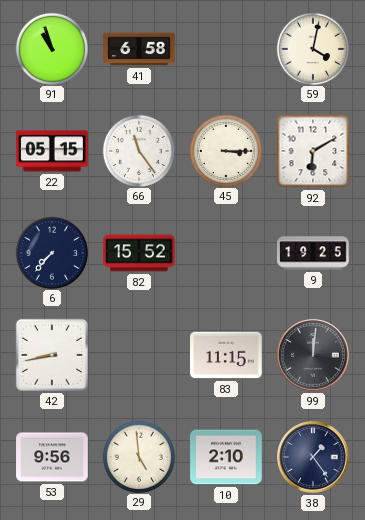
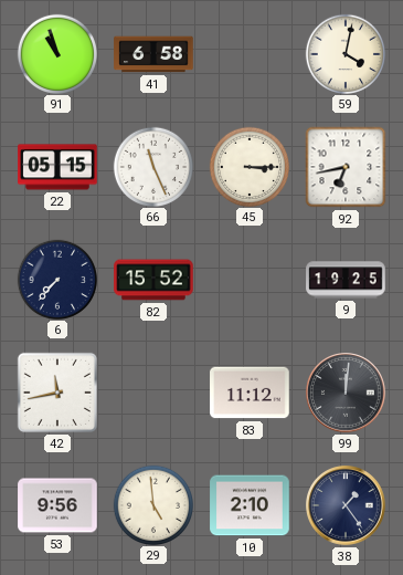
66: 11:24 -> 11:26
92: 6:10 -> 6:43
42: 8:43 -> 11:43
83: 11:15 -> 11:12
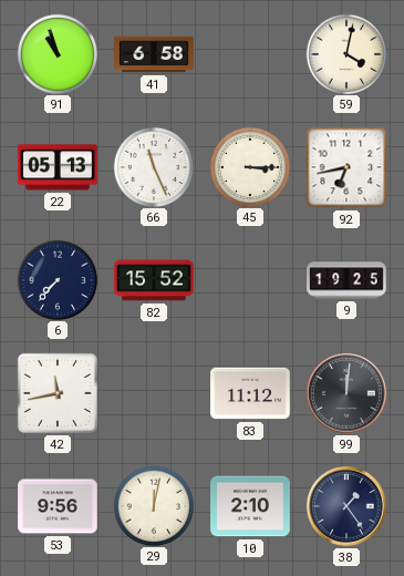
22: 05:15 -> 05:13
29: 4:59 -> 12:02
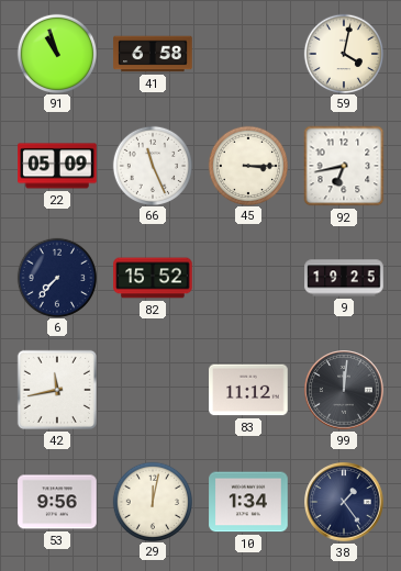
22: 05:13 -> 05:09
10: 2:10 -> 1:34
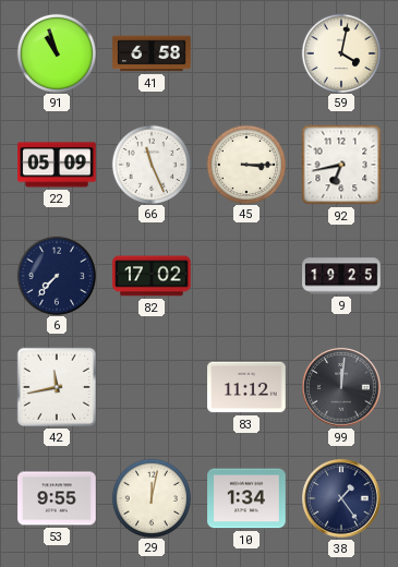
82: 15:52 -> 17:02
53: 9:56 -> 9:55
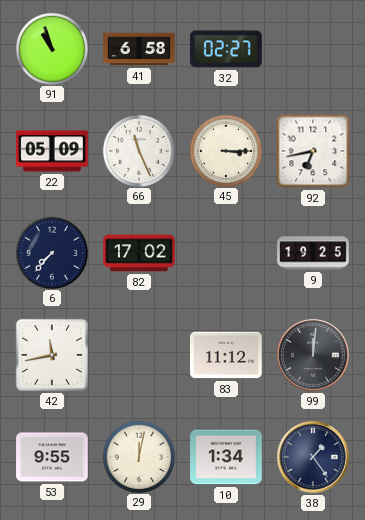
32: none -> 02:27
59: 4:02 -> none
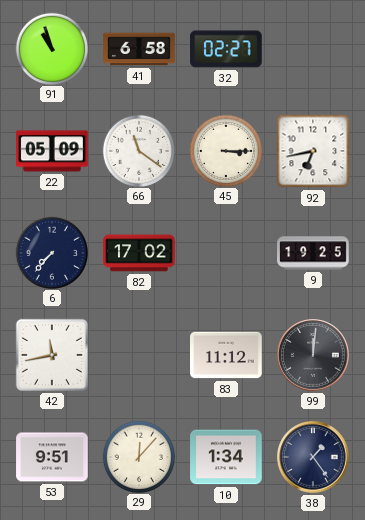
66: 11:26 -> 11:21
53: 9:55 -> 9:51
29: 12:02 -> 12:07
